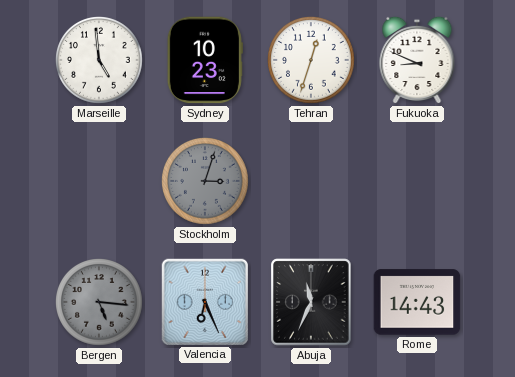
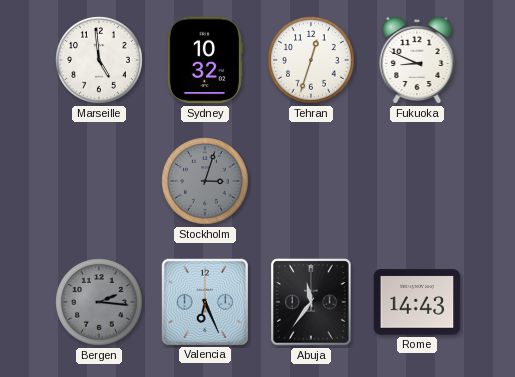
Sydney: 10:23 -> 10:32
Bergen: 5:16 -> 2:16
Abuja: 11:34 -> 11:36
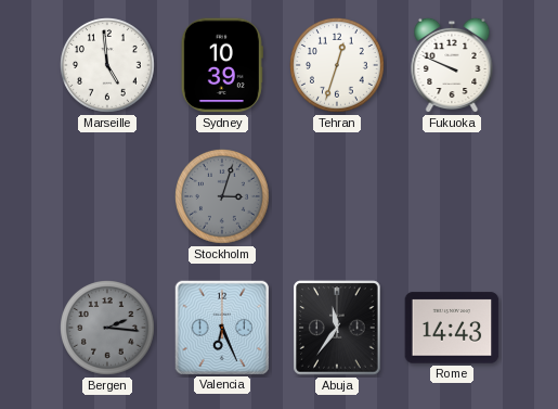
Sydney: 10:32 -> 10:39
Fukuoka: 8:49 -> 9:49
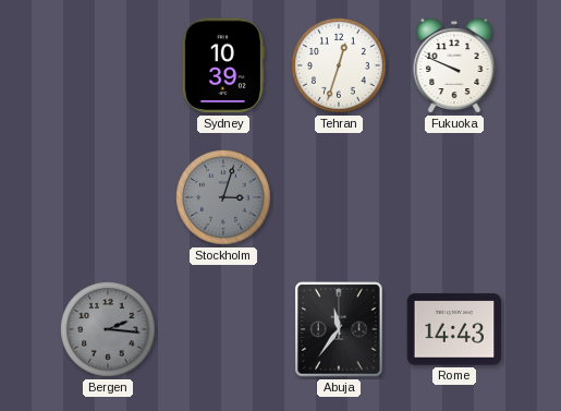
Marseille: 4:59 -> none
Valencia: 6:26 -> none
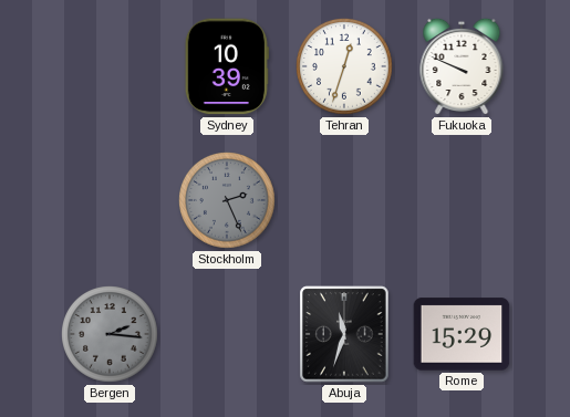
Stockholm: 3:03 -> 2:26
Abuja: 11:36 -> 11:33
Rome: 14:43 -> 15:29
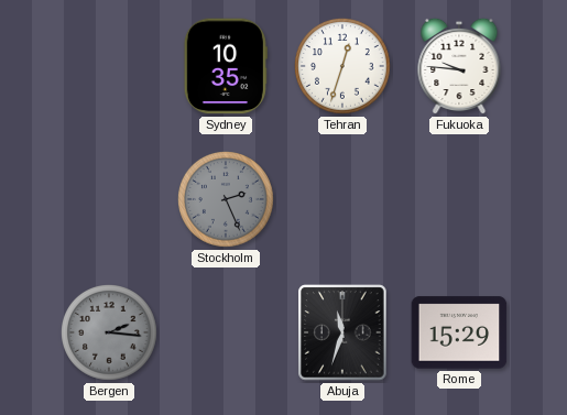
Sydney: 10:39 -> 10:35
Fukuoka: 9:49 -> 9:46
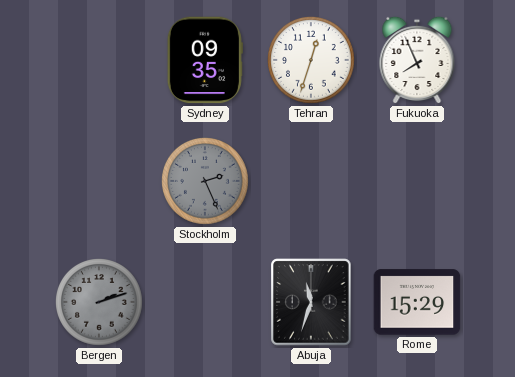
Sydney: 10:35 -> 09:35
Fukuoka: 9:46 -> 7:56
Bergen: 2:16 -> 2:12
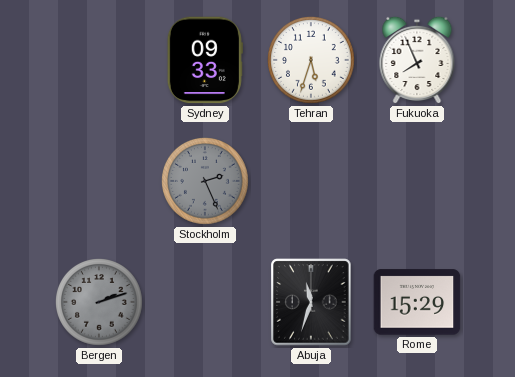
Sydney: 09:35 -> 09:33
Tehran: 12:33 -> 5:33
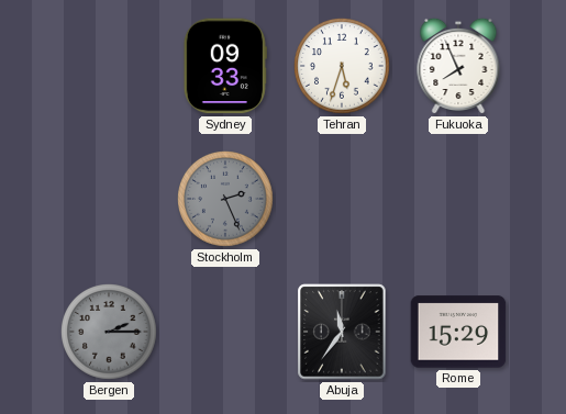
Bergen: 2:12 -> 2:15
Abuja: 11:33 -> 11:36
